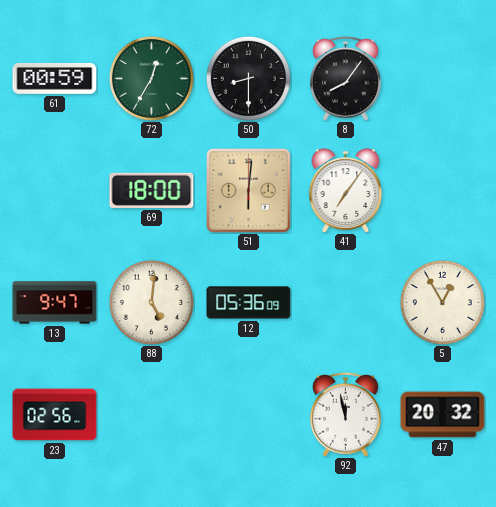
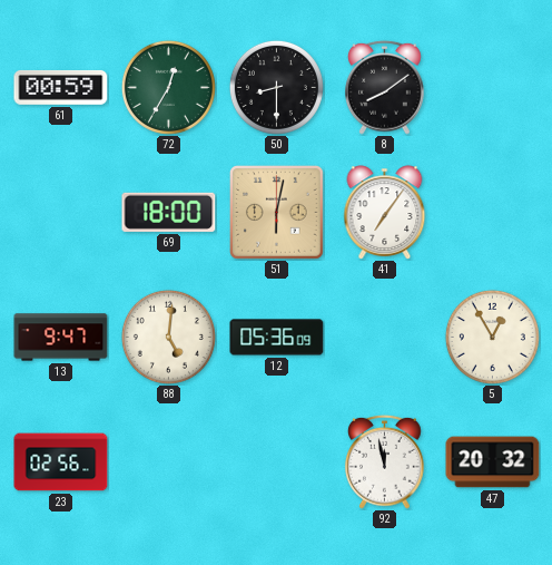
8: 8:06 -> 8:09
51: 6:01 -> 6:02
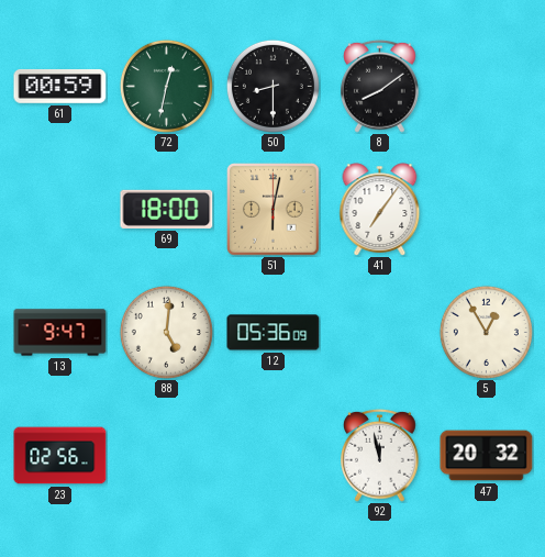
72: 12:35 -> 12:32
